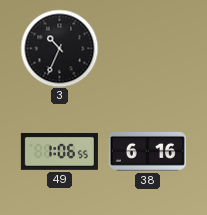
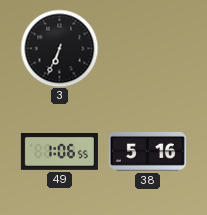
3: 10:34 -> 6:34
38: 6:16 -> 5:16
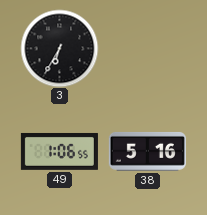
3: 6:34 -> 6:35
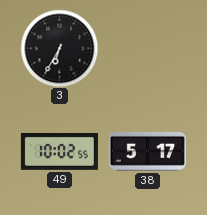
49: 1:06 -> 10:02
38: 5:16 -> 5:17
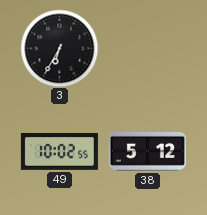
38: 5:17 -> 5:12
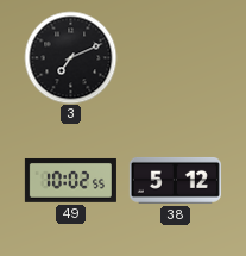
3: 6:35 -> 7:11
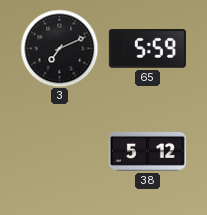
65: none -> 5:59
49: 10:02 -> none
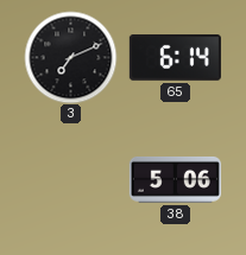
65: 5:59 -> 6:14
38: 5:12 -> 5:06
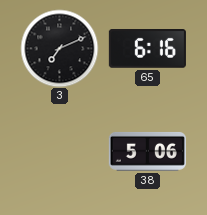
65: 6:14 -> 6:16
